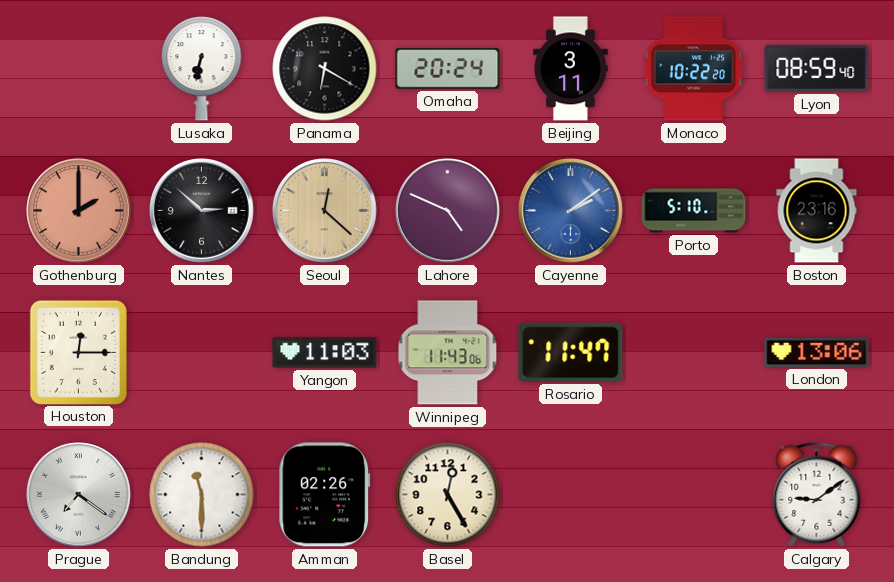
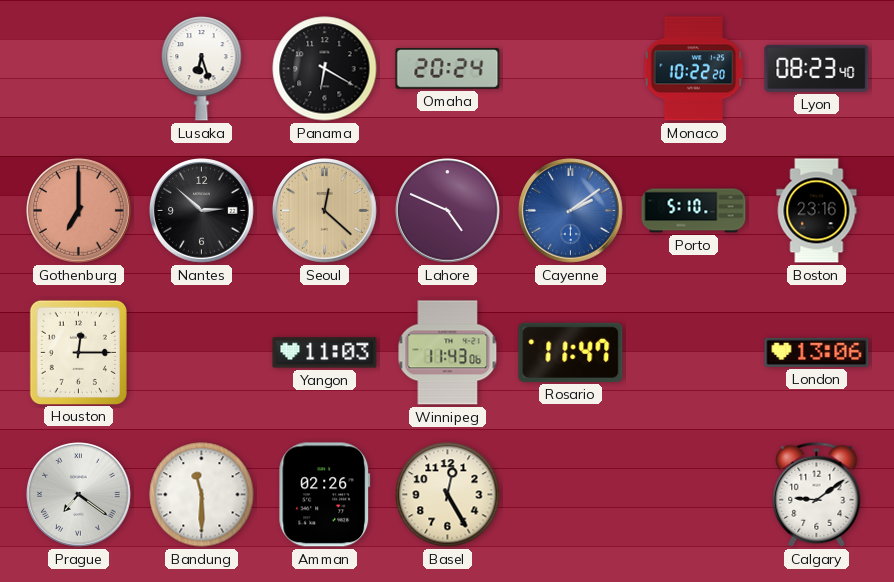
Lusaka: 6:32 -> 6:27
Beijing: 3:11 -> none
Lyon: 08:59 -> 08:23
Gothenburg: 2:00 -> 7:00
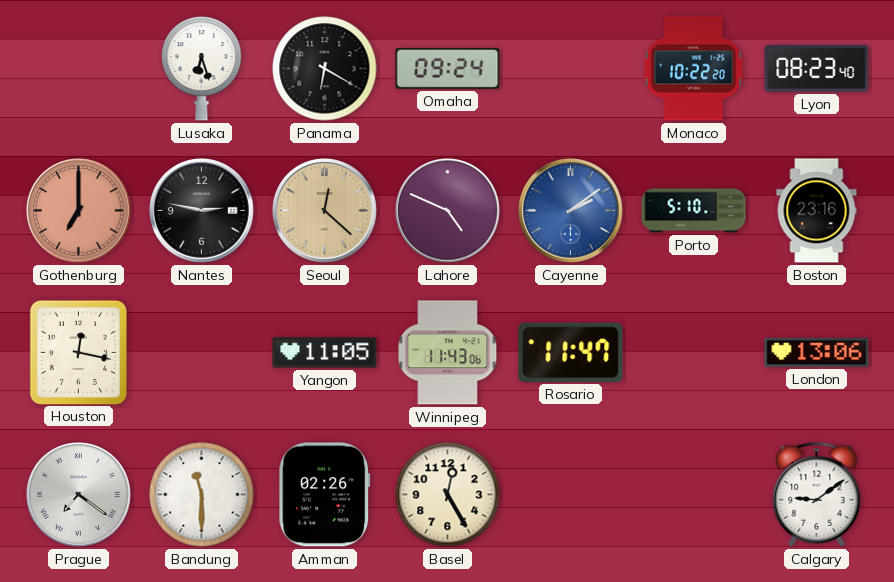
Omaha: 20:24 -> 09:24
Nantes: 2:52 -> 2:47
Houston: 12:15 -> 12:17
Yangon: 11:03 -> 11:05
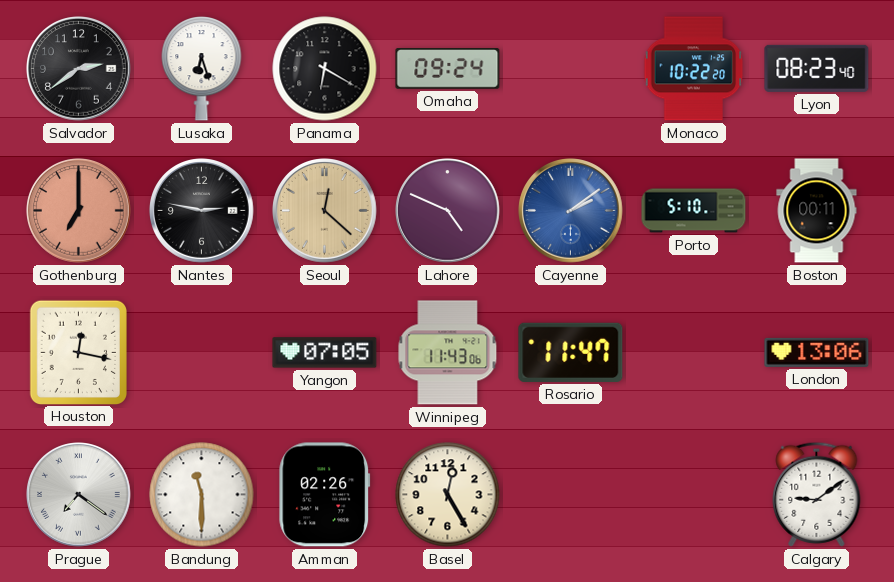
Salvador: none -> 2:39
Boston: 23:16 -> 00:11
Yangon: 11:05 -> 07:05
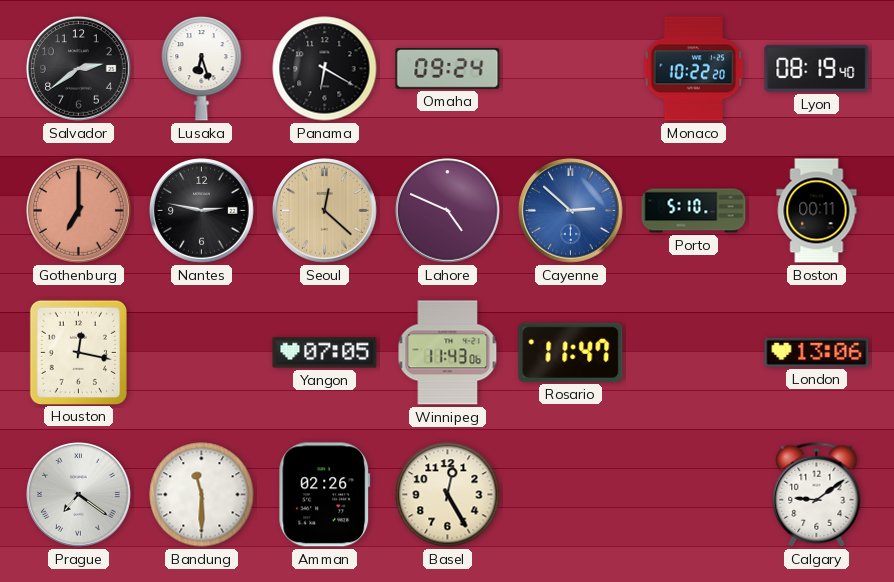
Lyon: 08:23 -> 08:19
Cayenne: 2:09 -> 2:52
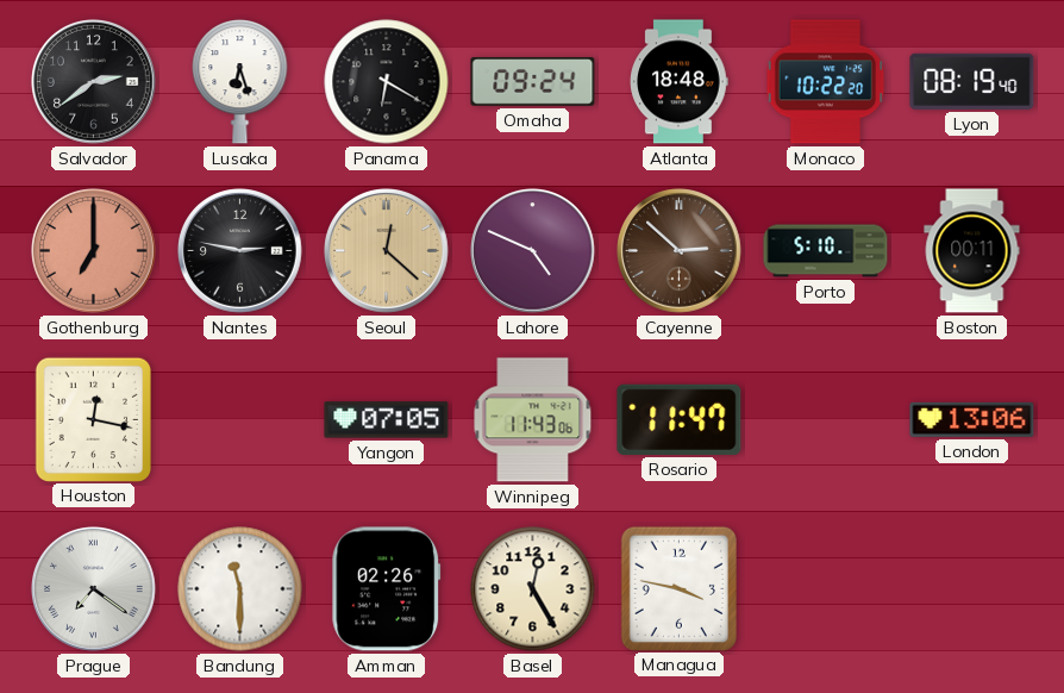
Atlanta: none -> 18:48
Cayenne dial: blue -> brown
Managua: none -> 3:47
Calgary: 9:09 -> none
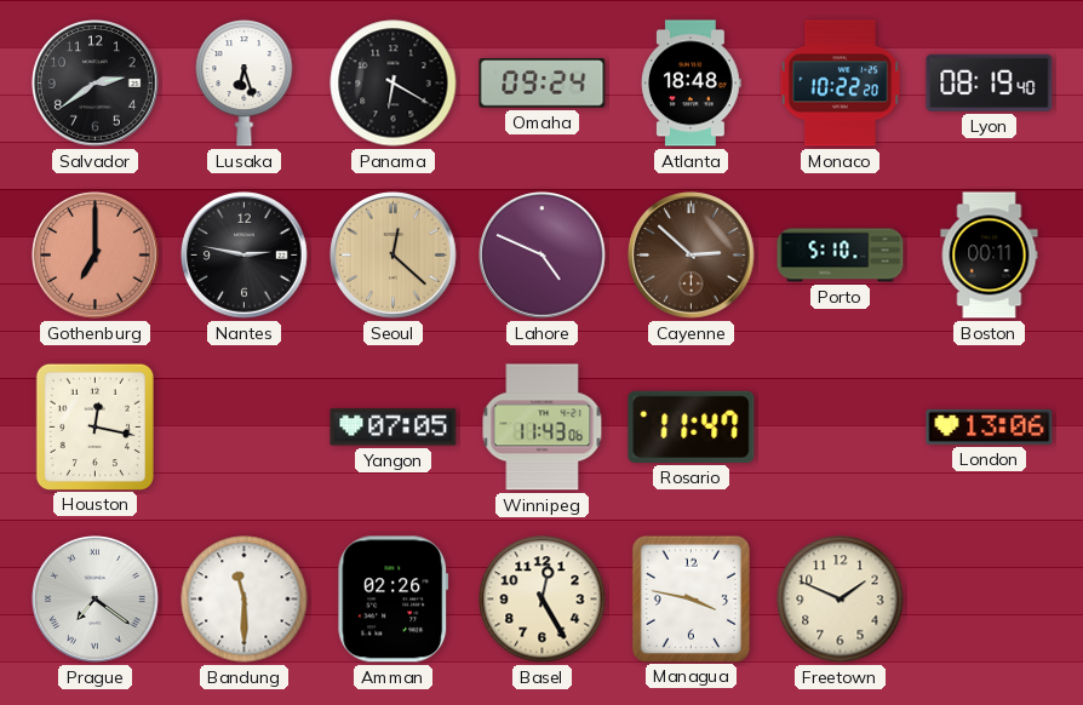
Freetown: none -> 1:49
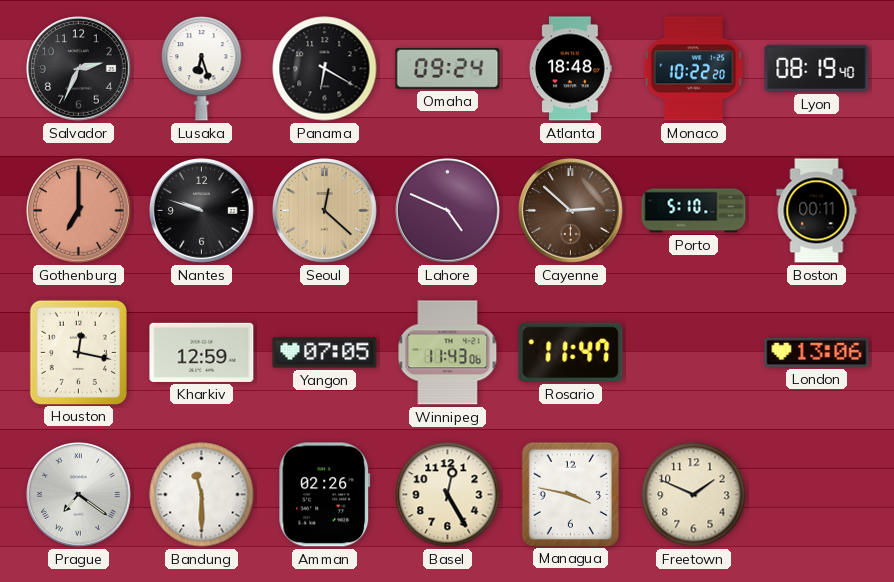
Salvador: 2:39 -> 2:34
Nantes: 2:47 -> 9:48
Kharkiv: none -> 12:59
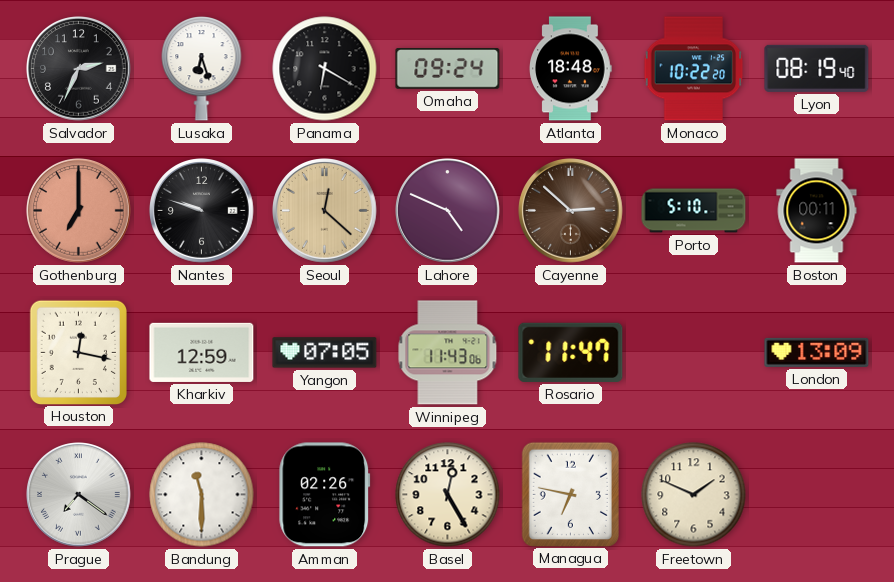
London: 13:06 -> 13:09
Managua: 3:47 -> 6:47
